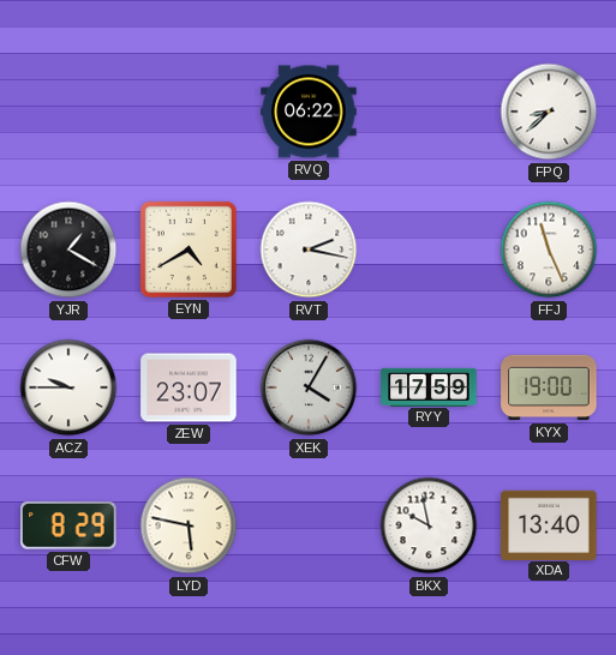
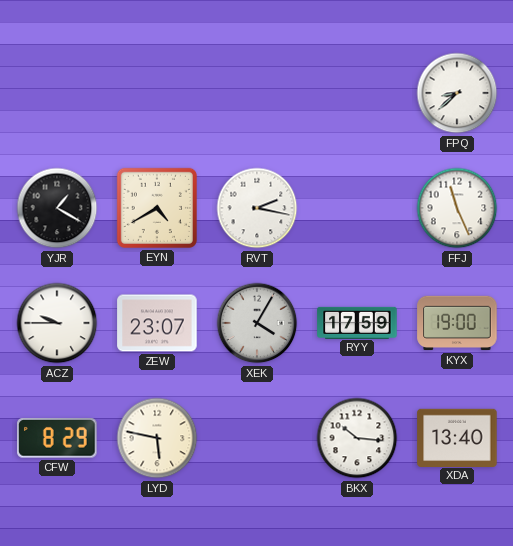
RVQ: 06:22 -> none
BKX: 9:58 -> 10:16
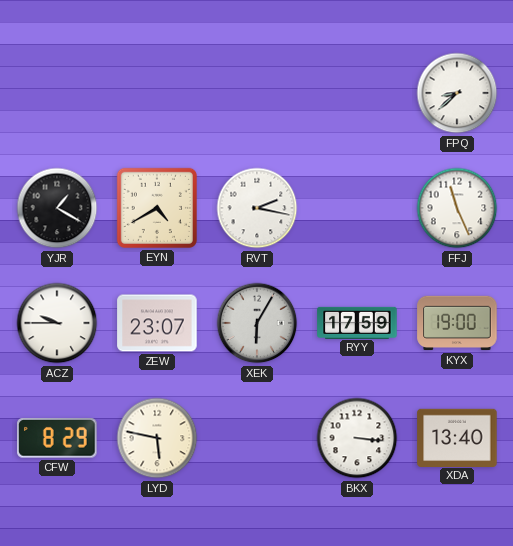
XEK: 4:05 -> 6:05
BKX: 10:16 -> 3:16
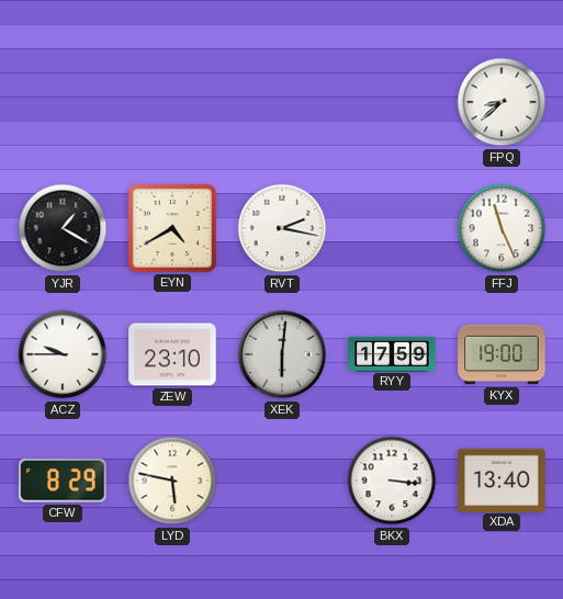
ZEW: 23:07 -> 23:10
XEK: 6:05 -> 6:01
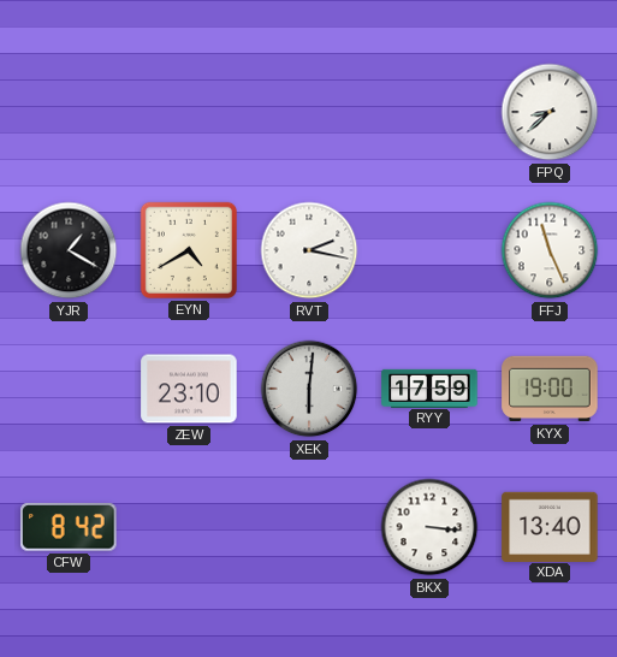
ACZ: 9:45 -> none
CFW: 8:29 -> 8:42
LYD: 5:47 -> none
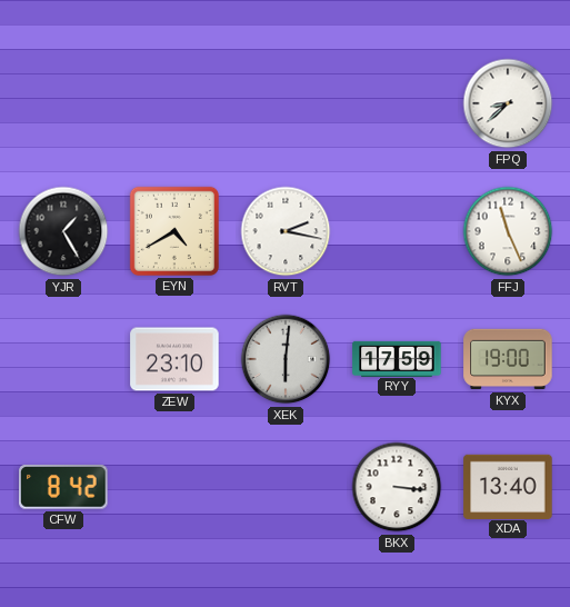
YJR: 1:20 -> 1:25
